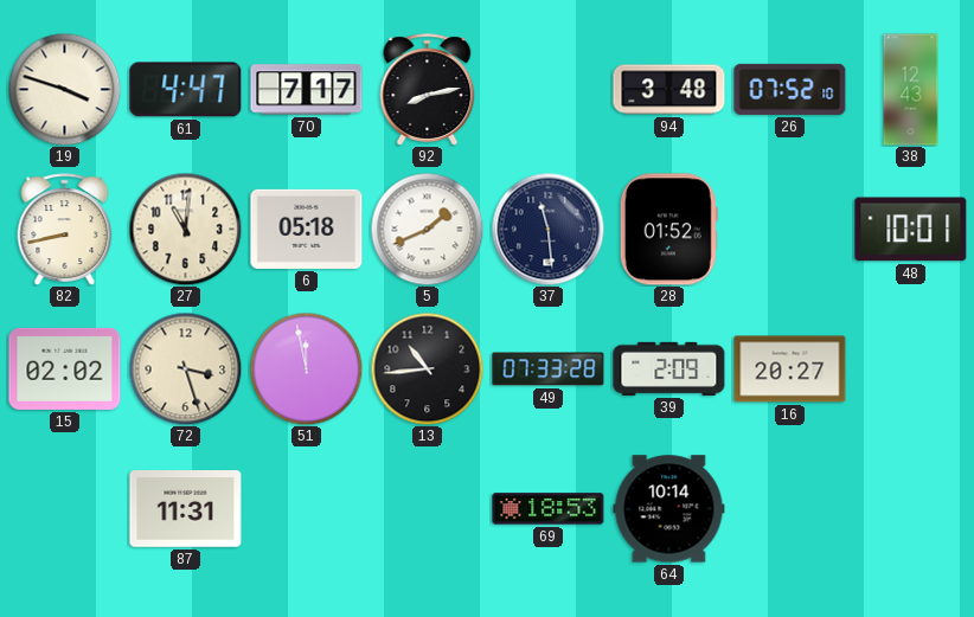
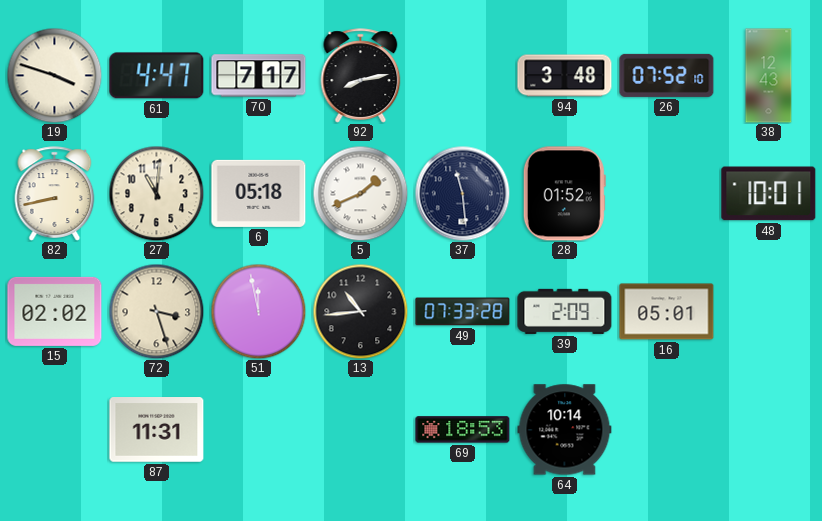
16: 20:27 -> 05:01
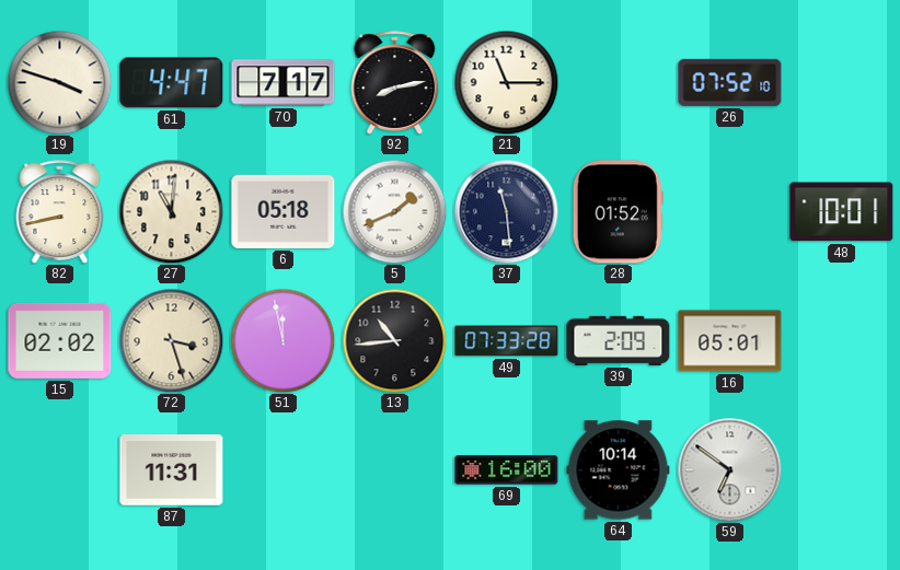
21: none -> 11:15
94: 3:48 -> none
38: 12:43 -> none
69: 18:53 -> 16:00
59: none -> 6:51
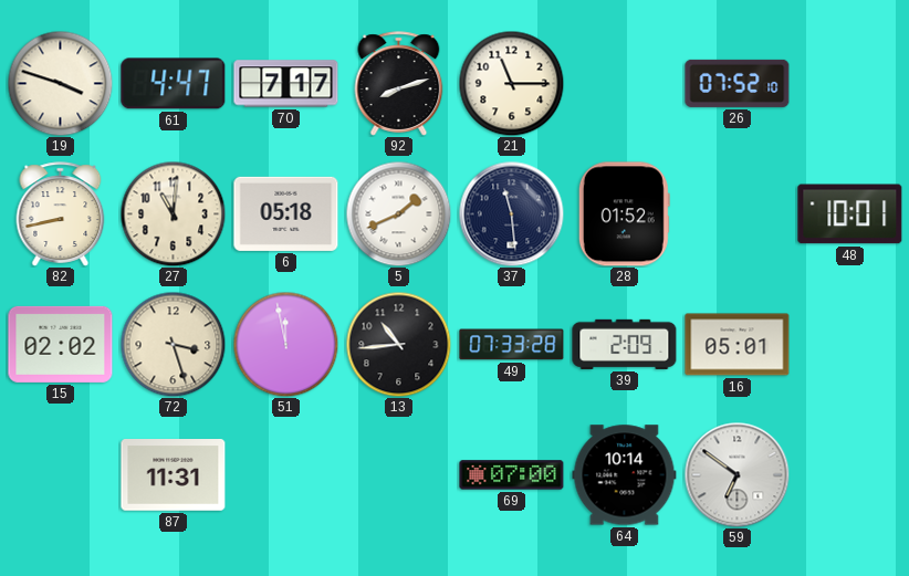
92: 8:13 -> 8:12
69: 16:00 -> 07:00
